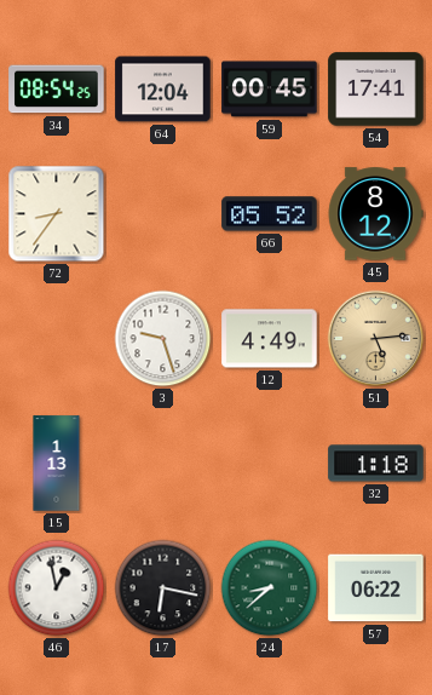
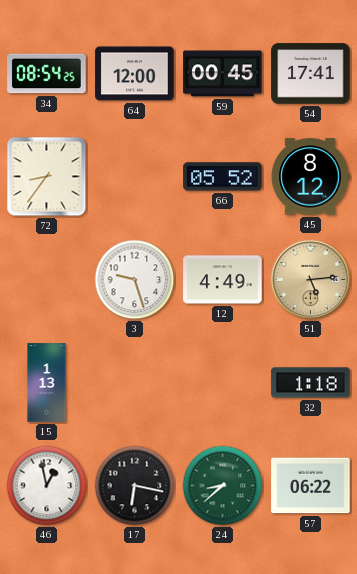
64: 12:04 -> 12:00
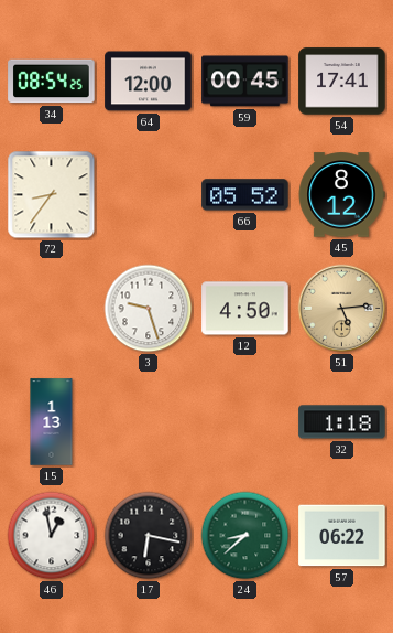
12: 4:49 -> 4:50
